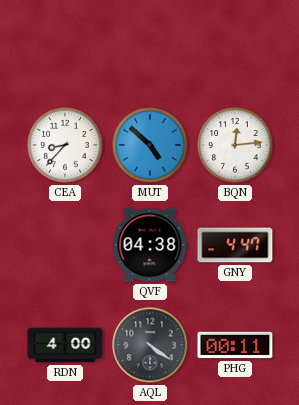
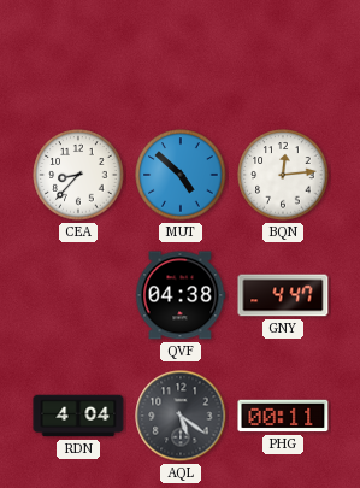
RDN: 4:00 -> 4:04
AQL: 4:21 -> 5:21
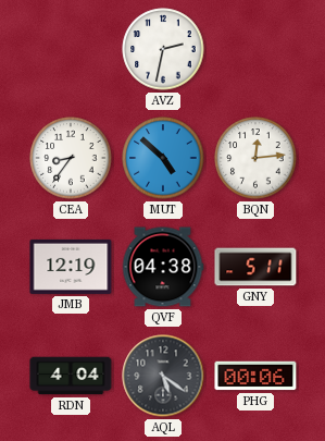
AVZ: none -> 2:32
CEA: 8:37 -> 8:36
JMB: none -> 12:19
GNY: 4:47 -> 5:11
PHG: 00:11 -> 00:06
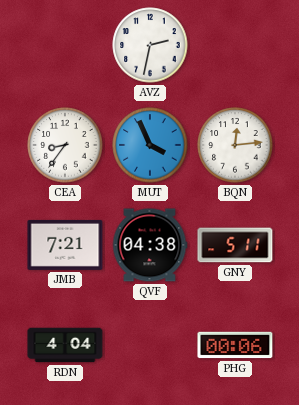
MUT: 4:52 -> 3:56
JMB: 12:19 -> 7:21
AQL: 5:21 -> none
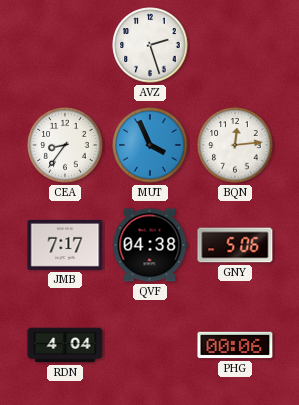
AVZ: 2:32 -> 2:27
JMB: 7:21 -> 7:17
GNY: 5:11 -> 5:06
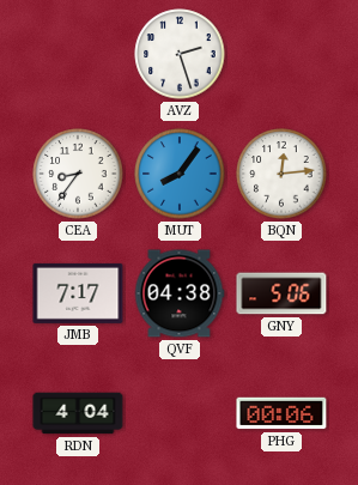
MUT: 3:56 -> 8:06
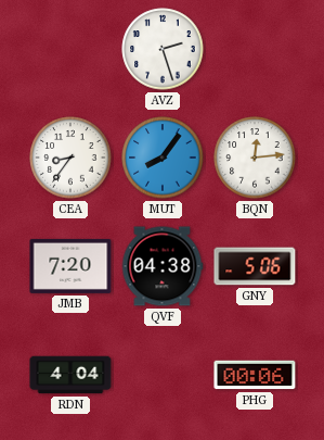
JMB: 7:17 -> 7:20
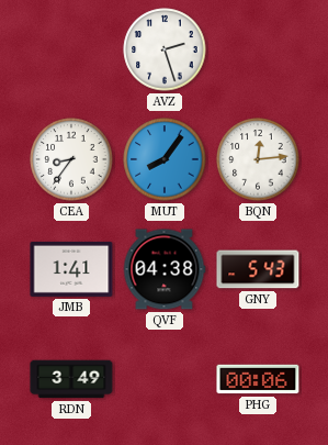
JMB: 7:20 -> 1:41
GNY: 5:06 -> 5:43
RDN: 4:04 -> 3:49
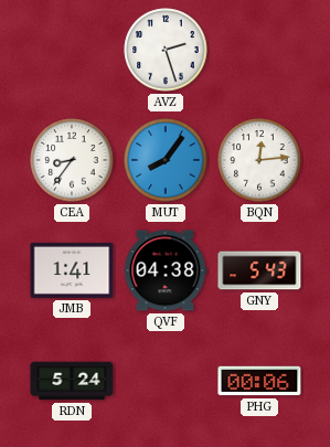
RDN: 3:49 -> 5:24
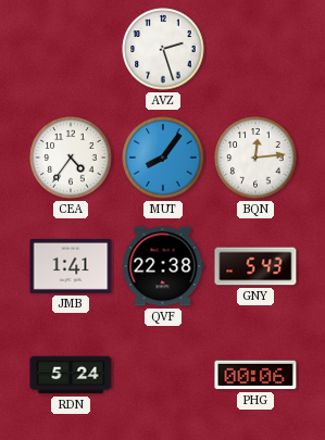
CEA: 8:36 -> 4:36
QVF: 04:38 -> 22:38
